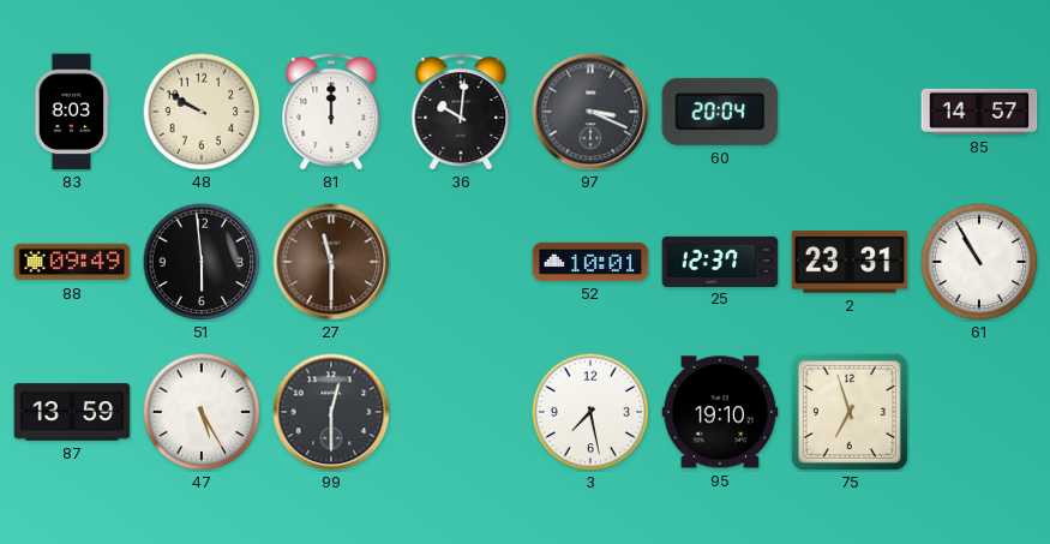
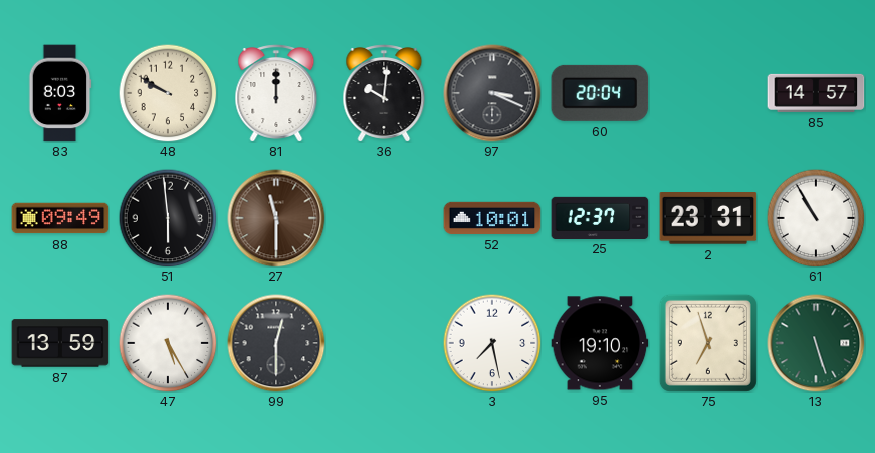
13: none -> 5:27
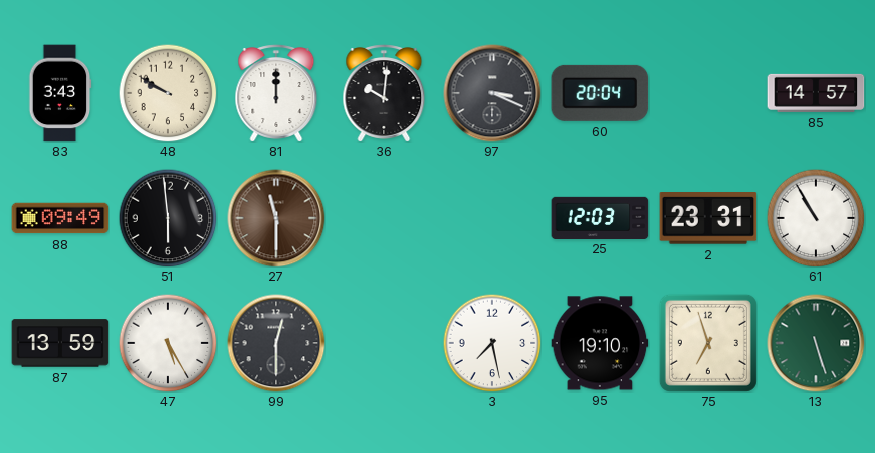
83: 8:03 -> 3:43
52: 10:01 -> none
25: 12:37 -> 12:03
